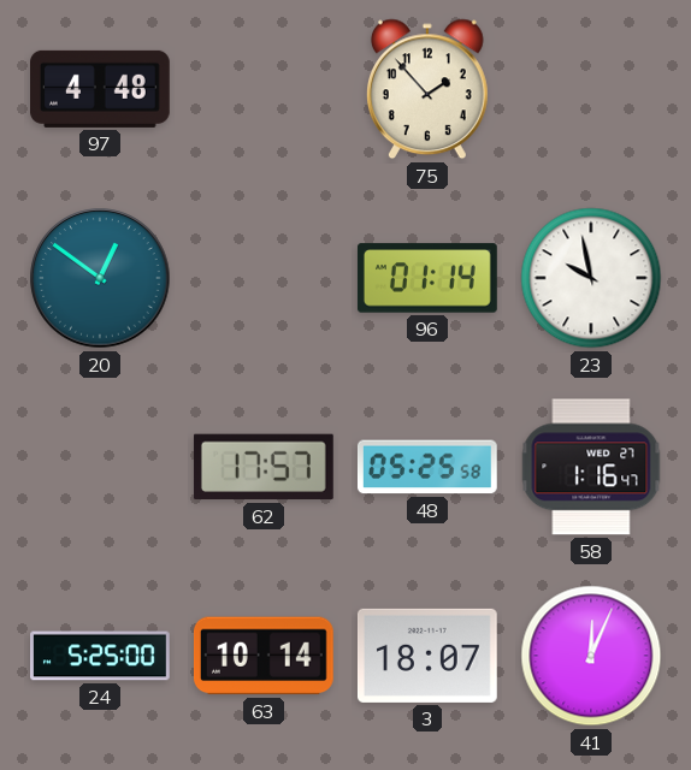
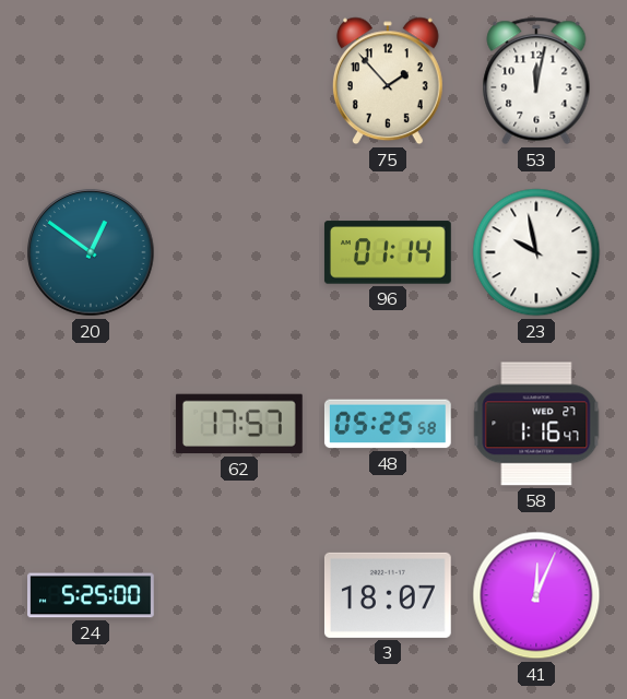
97: 4:48 -> none
53: none -> 12:02
63: 10:14 -> none
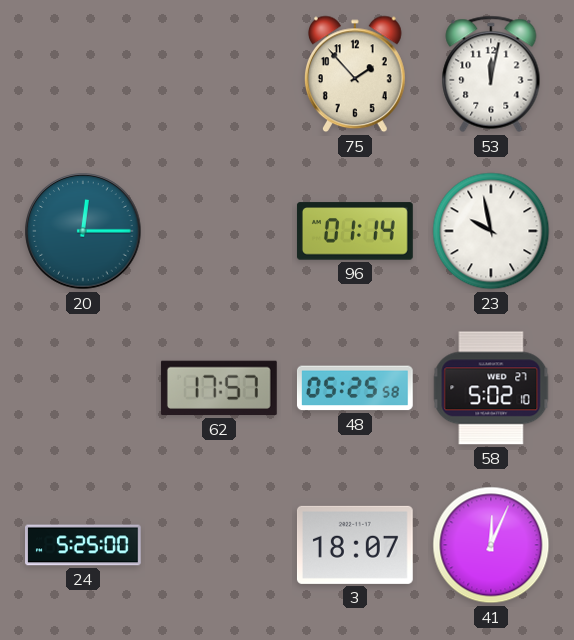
20: 12:51 -> 12:15
58: 1:16 -> 5:02
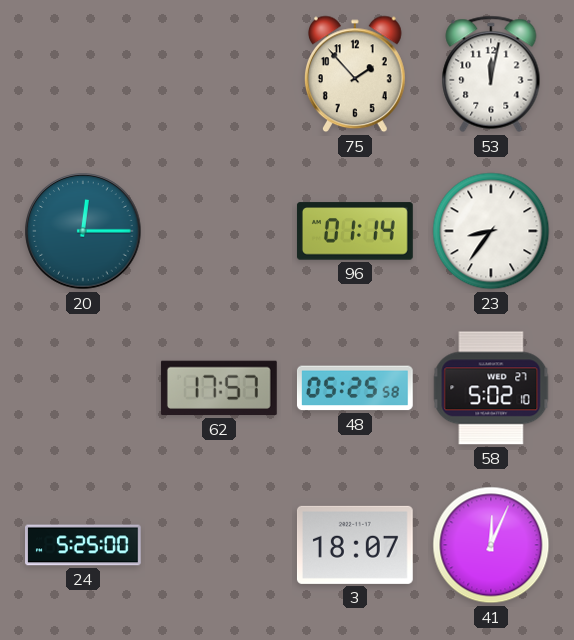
23: 9:58 -> 8:36
